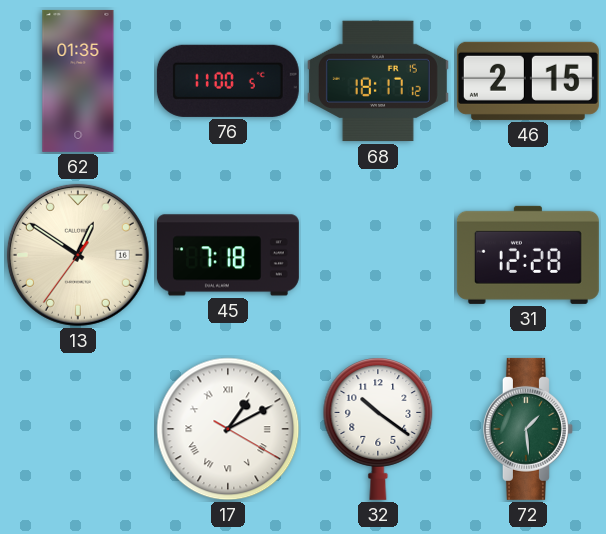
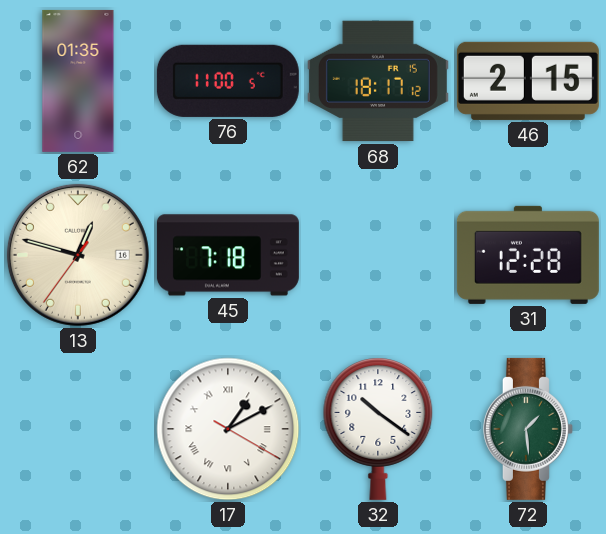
13: 12:50 -> 12:47
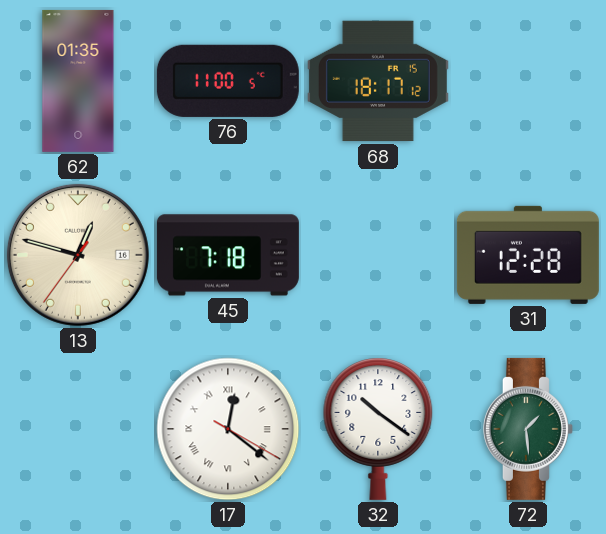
46: 2:15 -> none
17: 1:10 -> 12:21
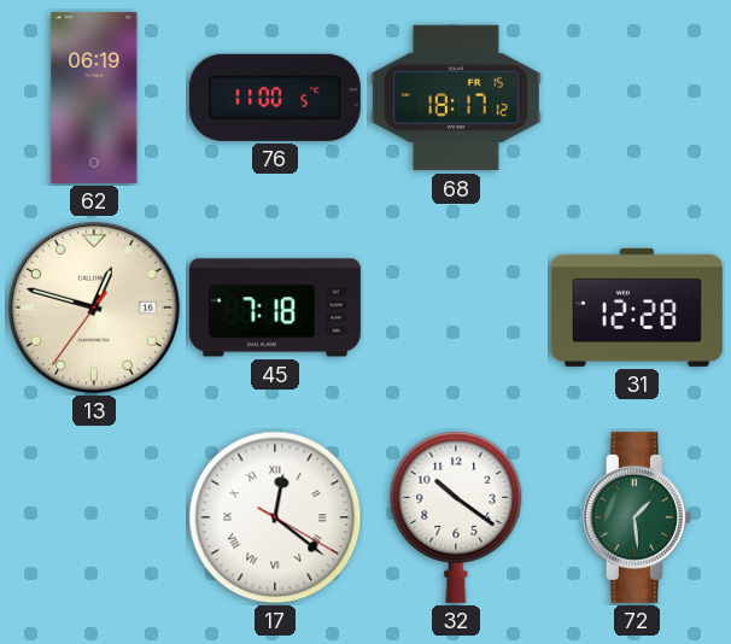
62: 01:35 -> 06:19
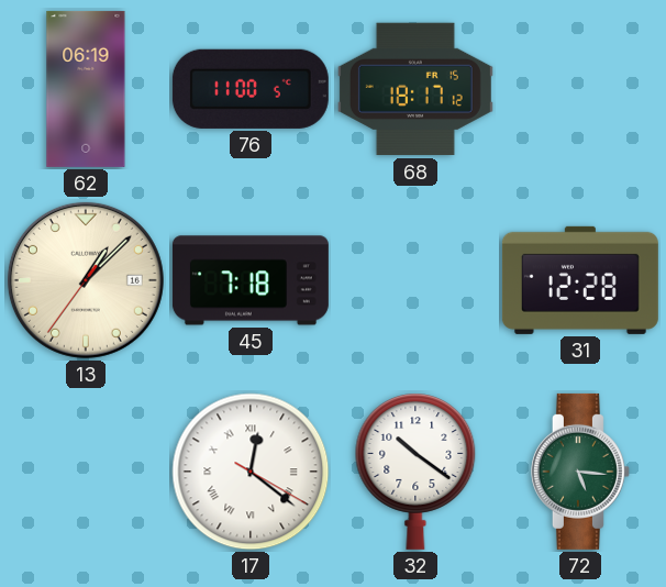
13: 12:47 -> 1:07
72: 1:29 -> 5:16
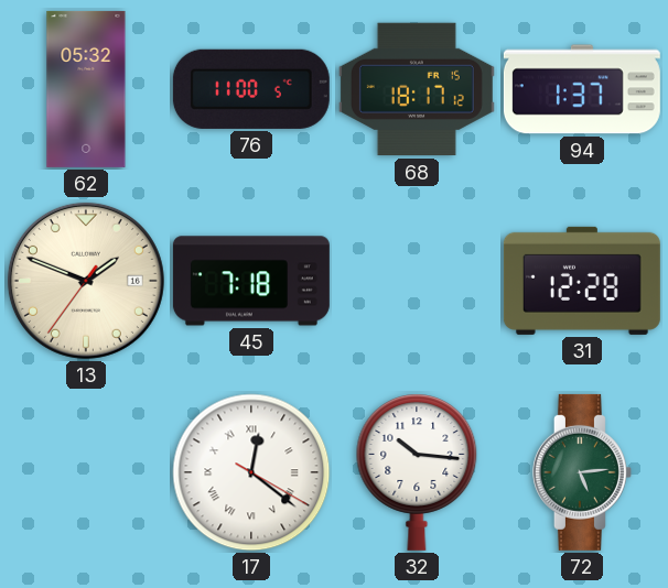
62: 06:19 -> 05:32
94: none -> 1:37
13: 1:07 -> 1:48
32: 10:21 -> 10:16
72: 5:16 -> 5:14
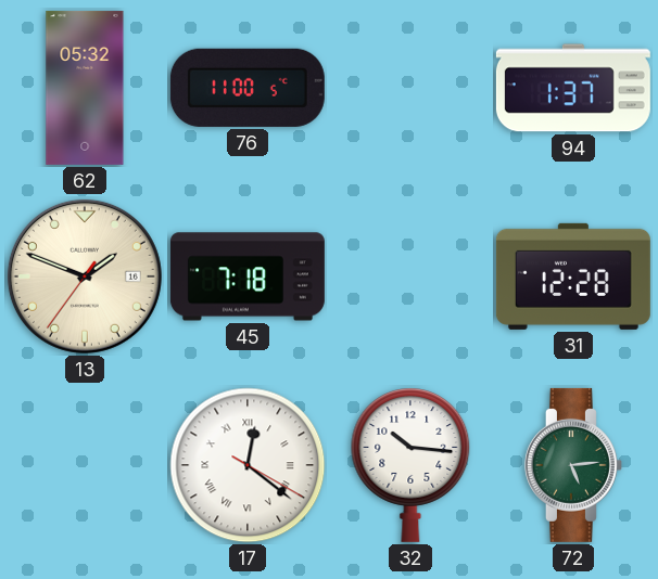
68: 18:17 -> none
